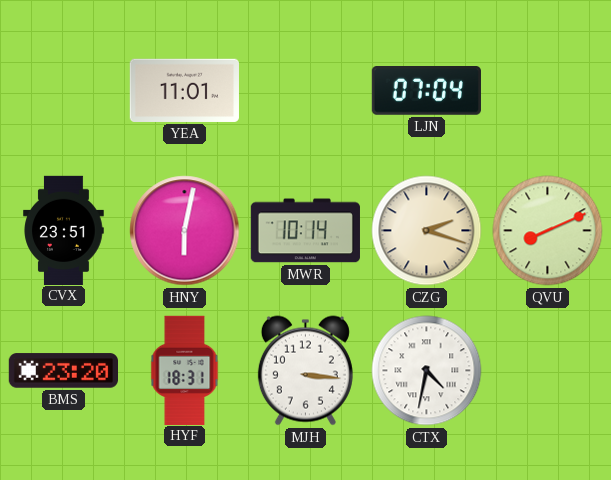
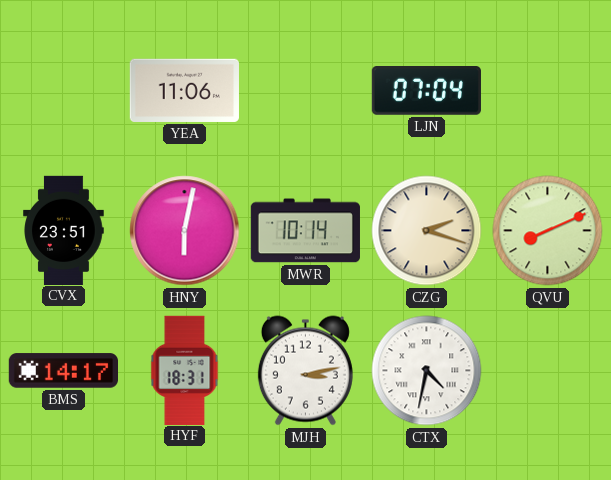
YEA: 11:01 -> 11:06
BMS: 23:20 -> 14:17
MJH: 3:16 -> 3:13
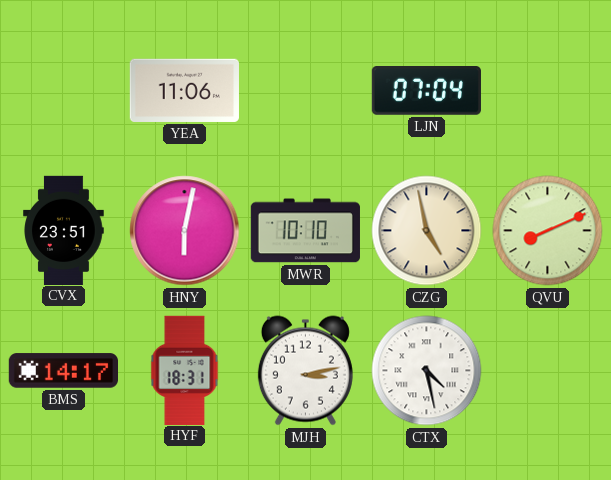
MWR: 10:14 -> 10:10
CZG: 2:18 -> 4:58
CTX: 4:32 -> 4:28
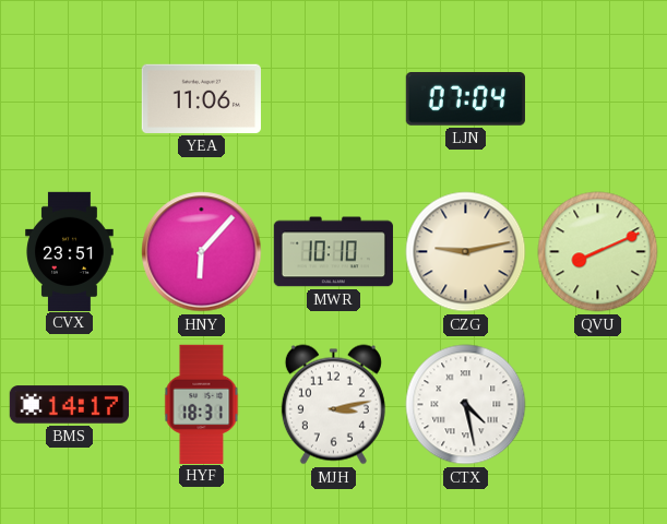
HNY: 6:02 -> 6:07
CZG: 4:58 -> 9:13
